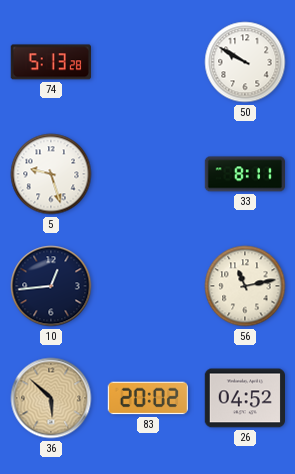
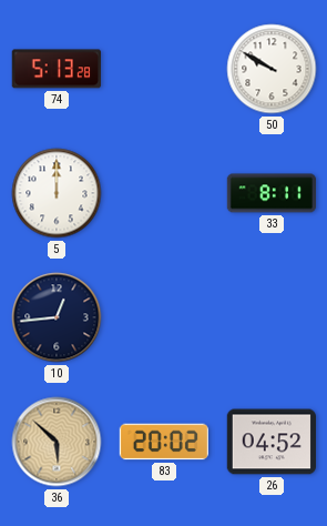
5: 9:27 -> 12:00
56: 11:13 -> none
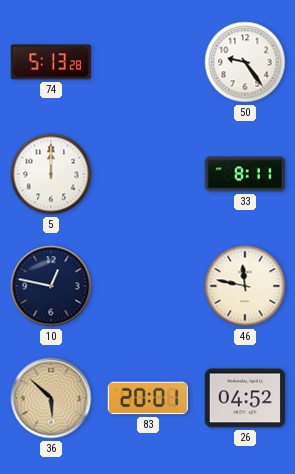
50: 9:50 -> 9:24
10: 12:44 -> 12:47
46: none -> 11:47
83: 20:02 -> 20:01
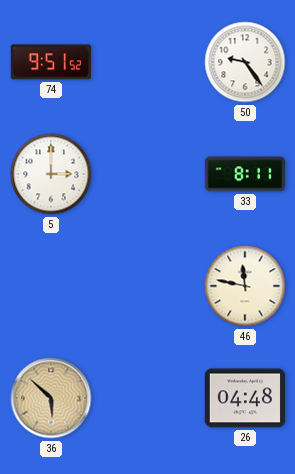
74: 5:13 -> 9:51
5: 12:00 -> 3:00
10: 12:47 -> none
83: 20:01 -> none
26: 04:52 -> 04:48
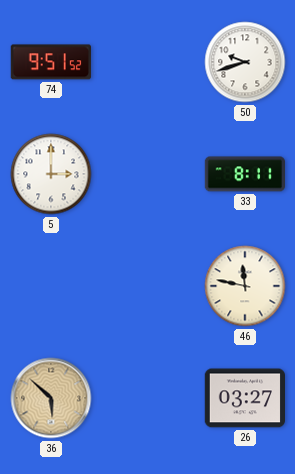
50: 9:24 -> 9:42
26: 04:48 -> 03:27
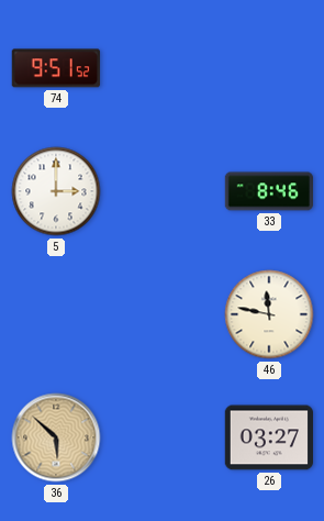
50: 9:42 -> none
33: 8:11 -> 8:46
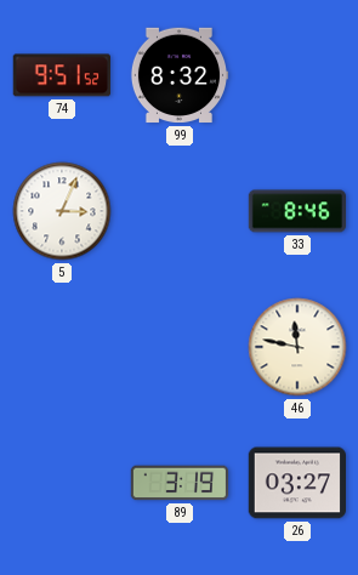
99: none -> 8:32
5: 3:00 -> 3:04
36: 5:52 -> none
89: none -> 3:19
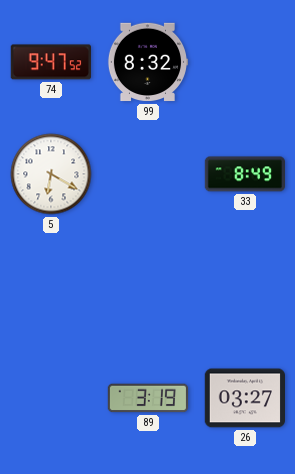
74: 9:51 -> 9:47
5: 3:04 -> 6:20
33: 8:46 -> 8:49
46: 11:47 -> none
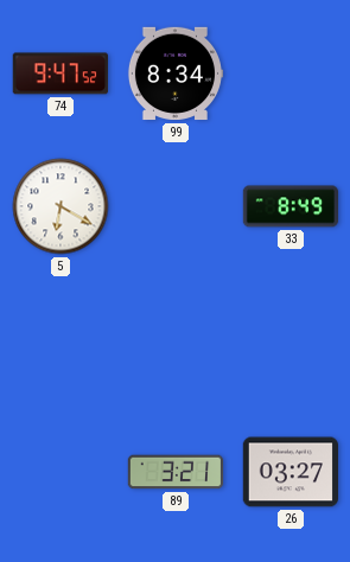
99: 8:32 -> 8:34
89: 3:19 -> 3:21
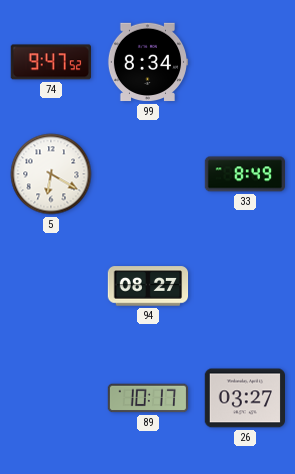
94: none -> 08:27
89: 3:21 -> 10:17
